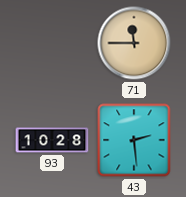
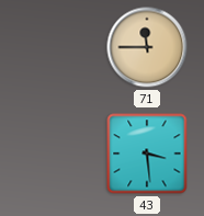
93: 10:28 -> none
43: 2:29 -> 3:29
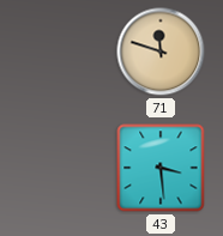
71: 11:45 -> 11:48
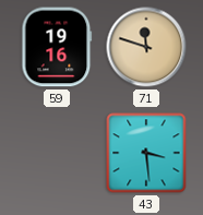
59: none -> 19:16
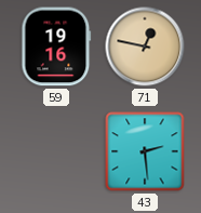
71: 11:48 -> 12:47
43: 3:29 -> 2:29
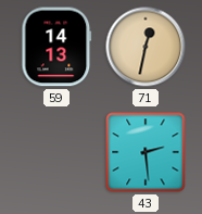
59: 19:16 -> 14:13
71: 12:47 -> 12:32
